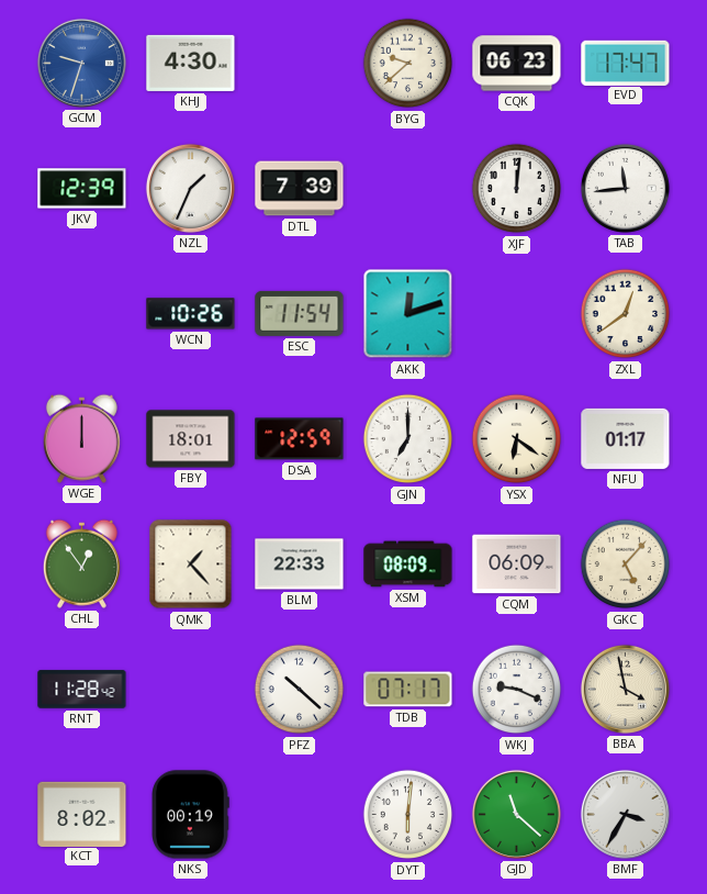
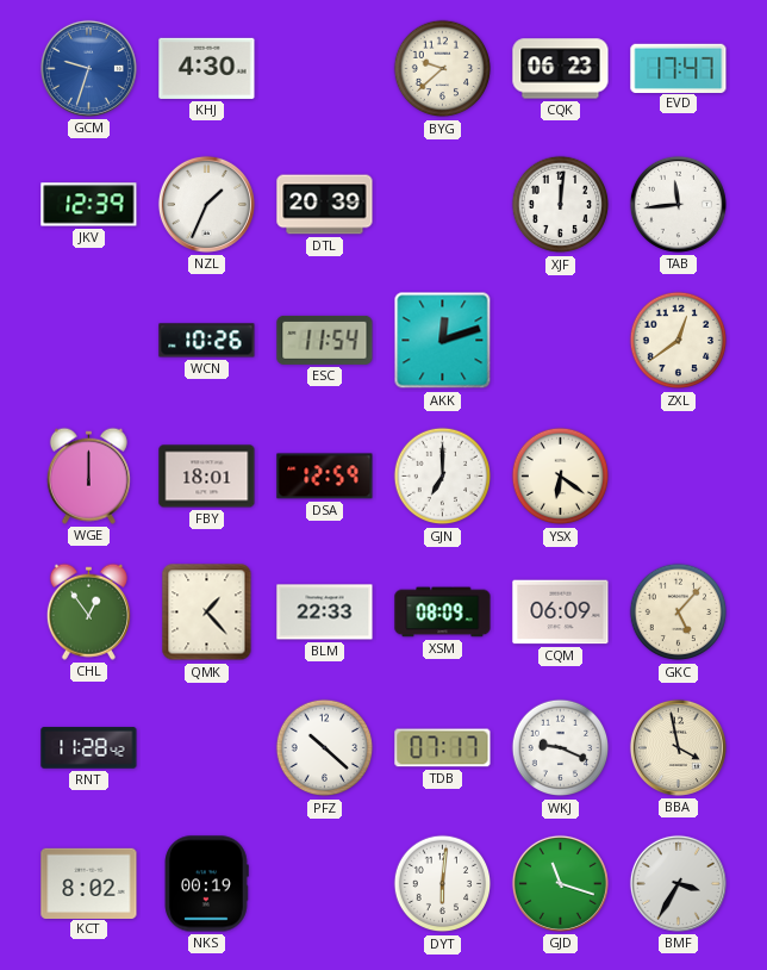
DTL: 7:39 -> 20:39
NFU: 01:17 -> none
GJD: 11:22 -> 11:18
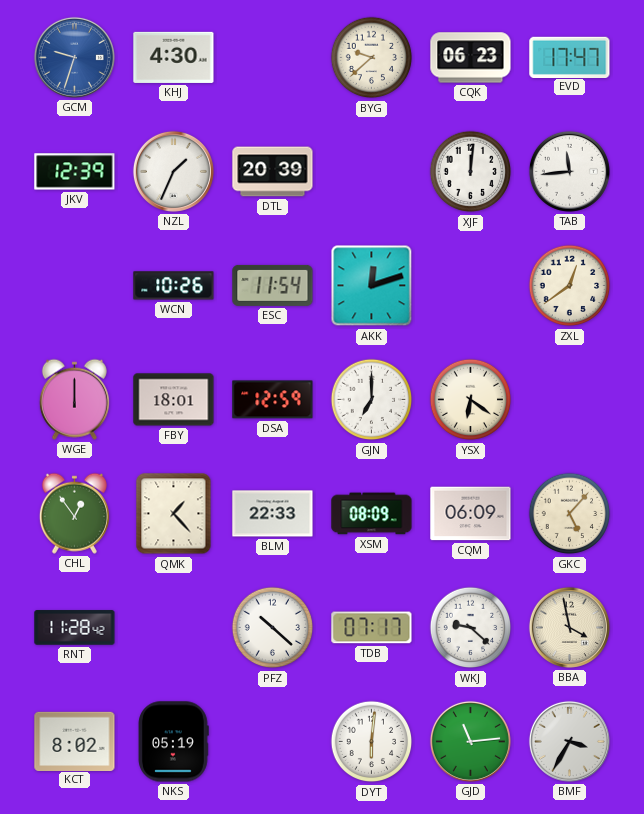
WKJ: 9:19 -> 9:22
NKS: 00:19 -> 05:19
GJD: 11:18 -> 11:14
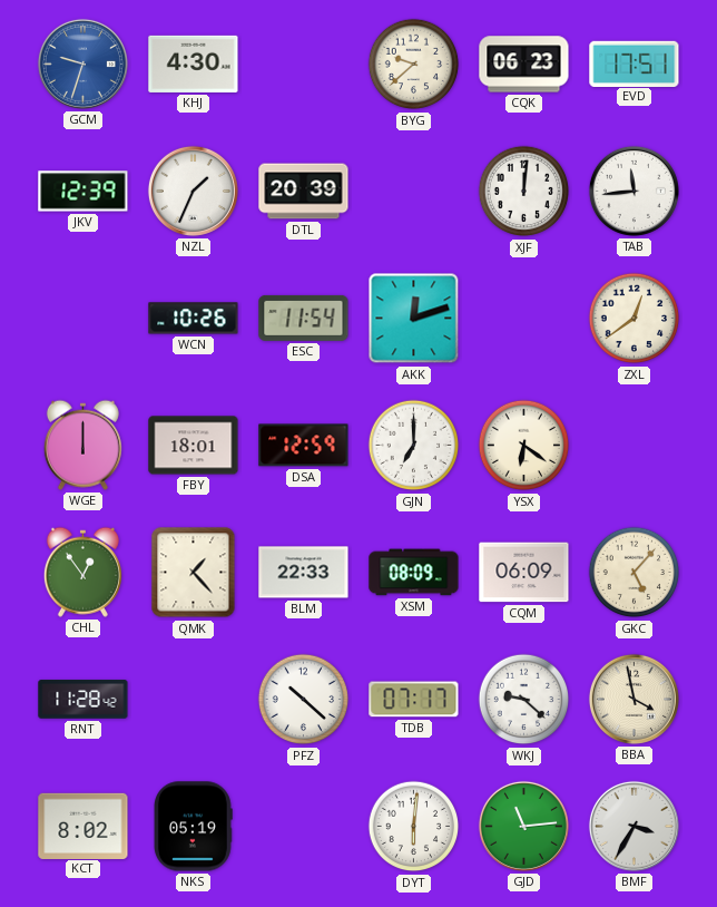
EVD: 17:47 -> 17:51
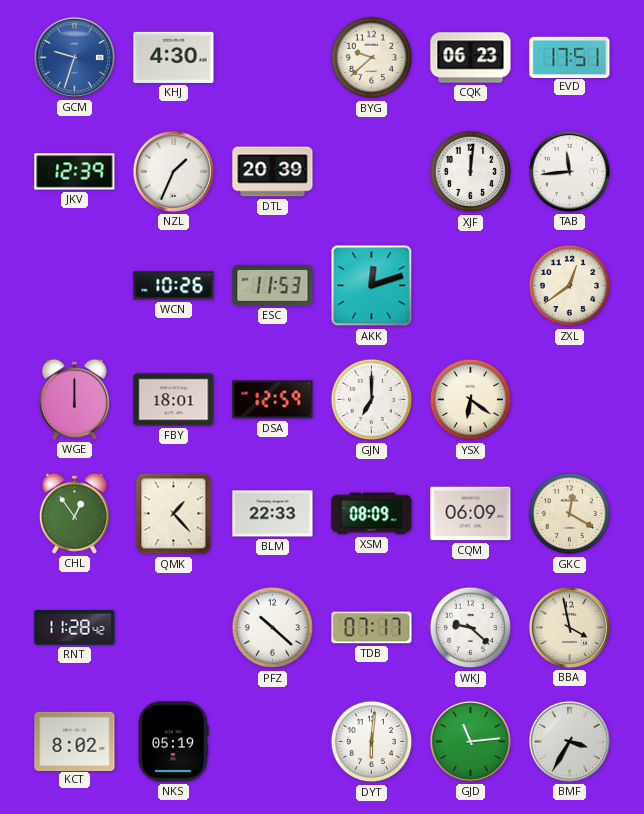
ESC: 11:54 -> 11:53
GKC: 5:07 -> 12:20
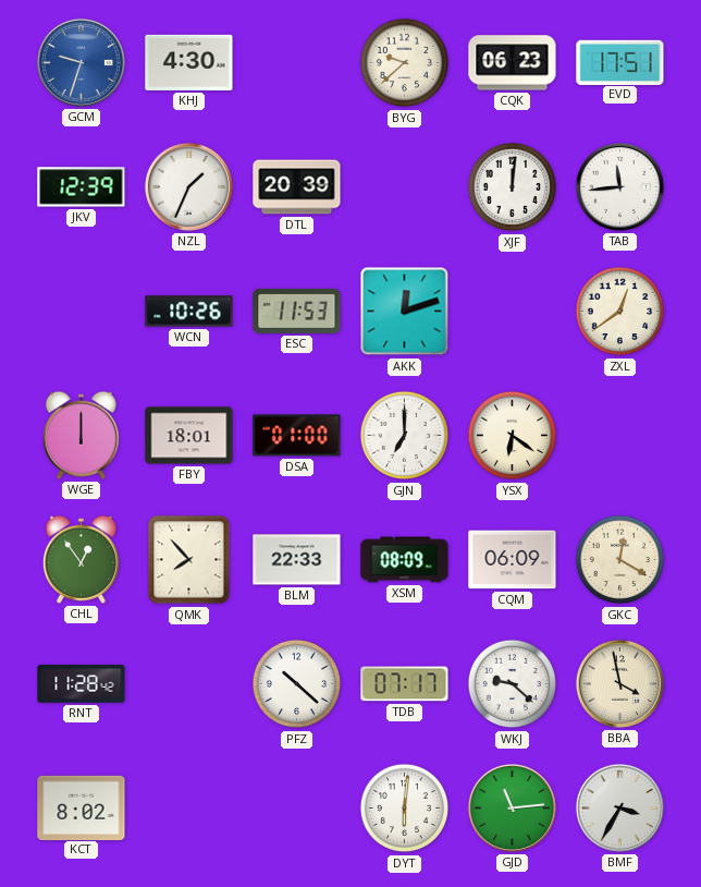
DSA: 12:59 -> 01:00
QMK: 1:23 -> 7:53
NKS: 05:19 -> none
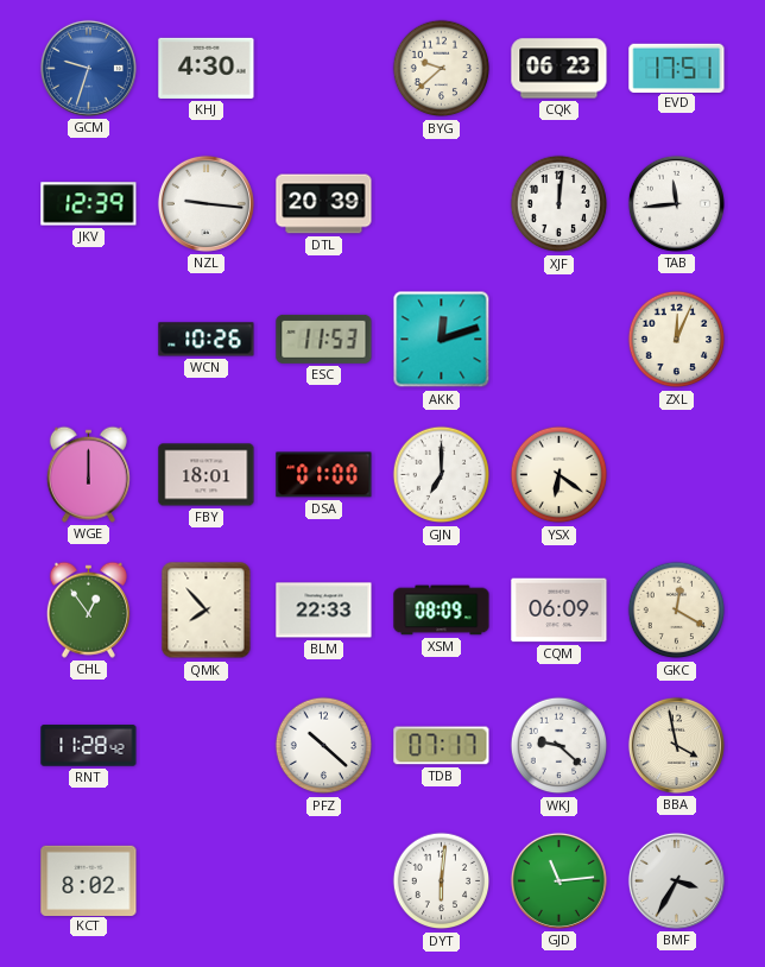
NZL: 1:34 -> 9:16
ZXL: 12:39 -> 12:04
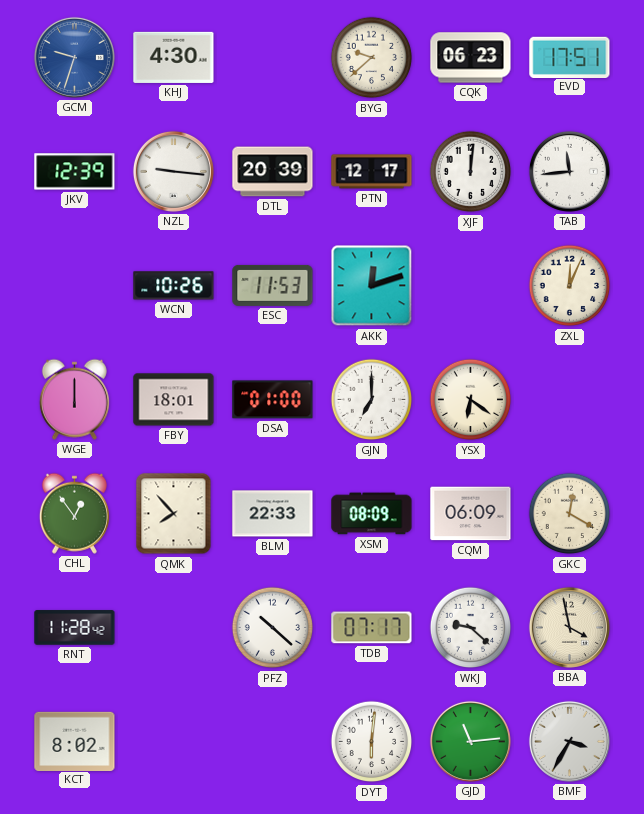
PTN: none -> 12:17
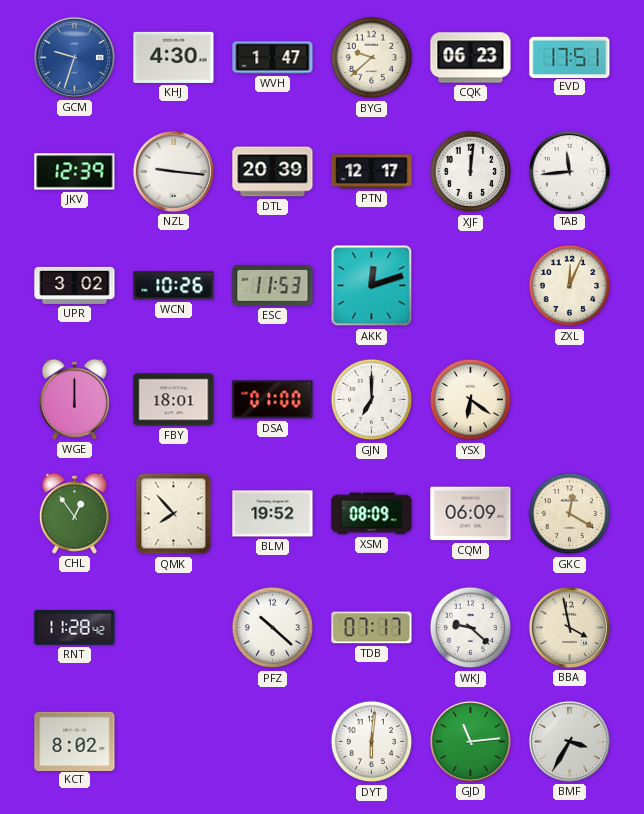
WVH: none -> 1:47
UPR: none -> 3:02
BLM: 22:33 -> 19:52
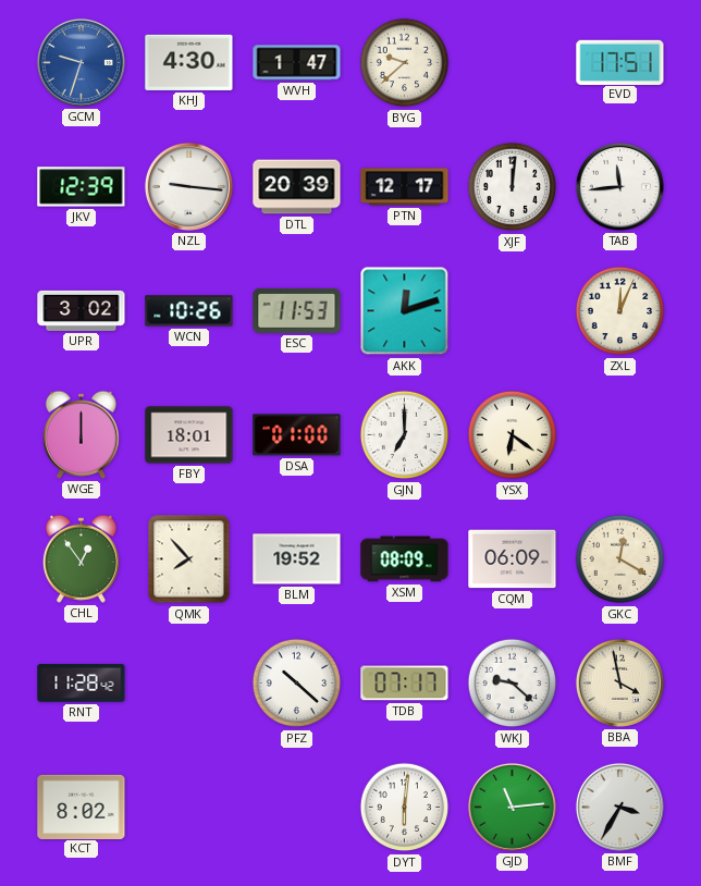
CQK: 06:23 -> none
